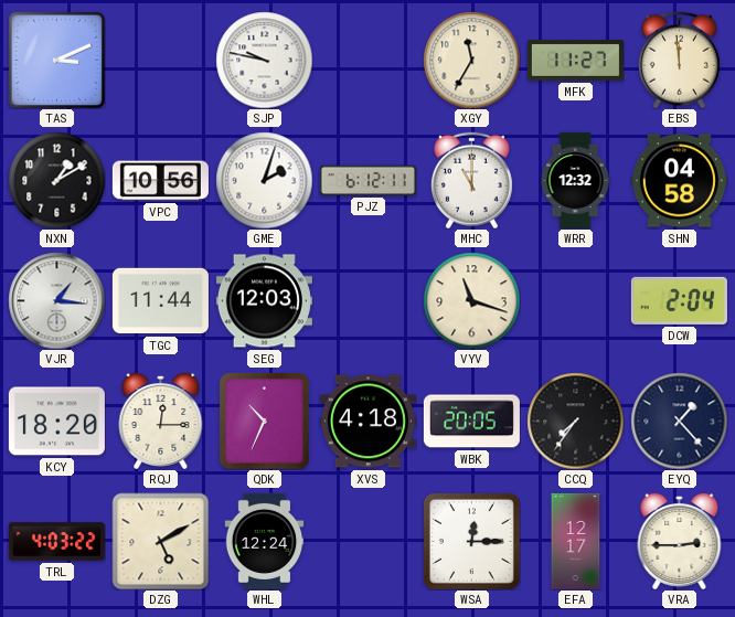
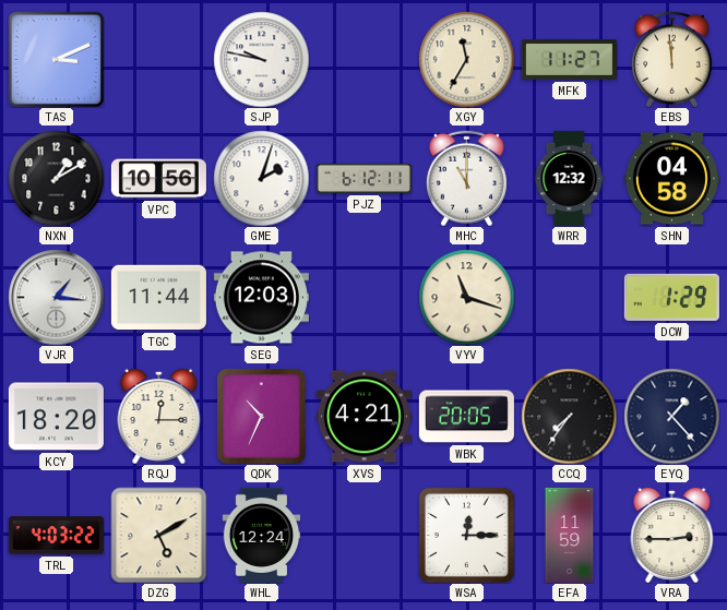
DCW: 2:04 -> 1:29
XVS: 4:18 -> 4:21
EFA: 12:17 -> 11:59
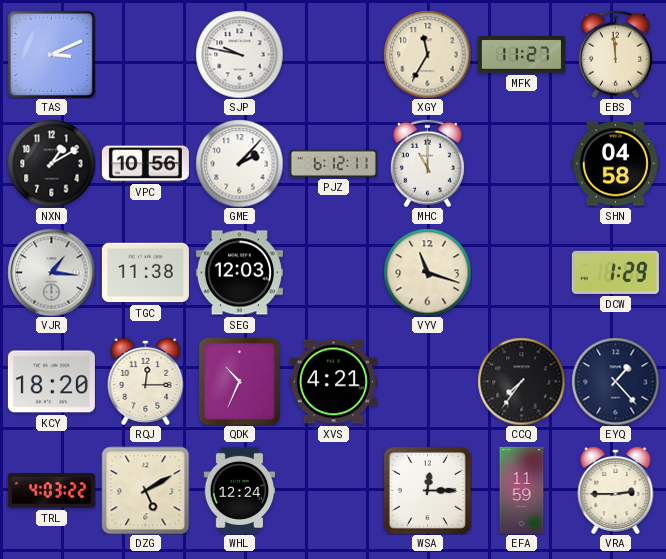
GME: 2:03 -> 2:07
WRR: 12:32 -> none
TGC: 11:44 -> 11:38
WBK: 20:05 -> none
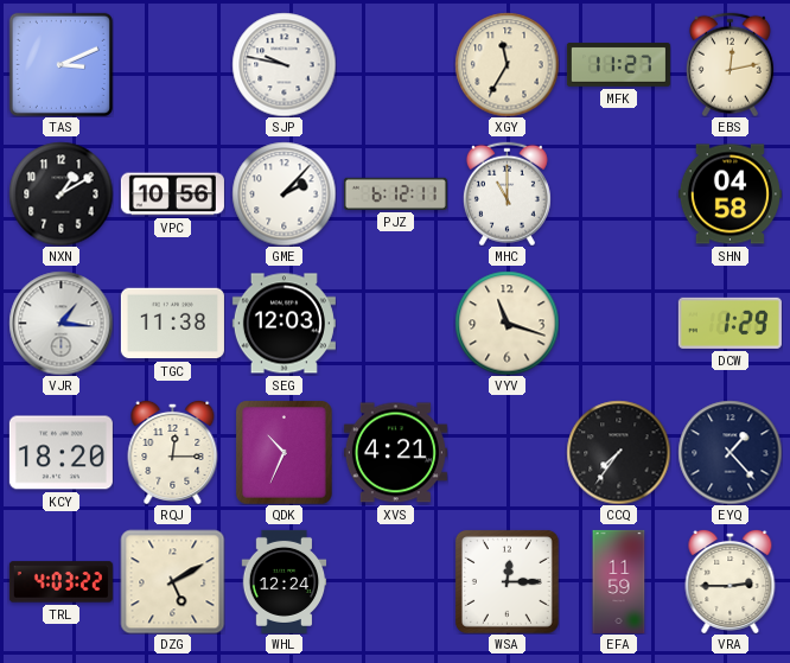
EBS: 11:59 -> 12:13
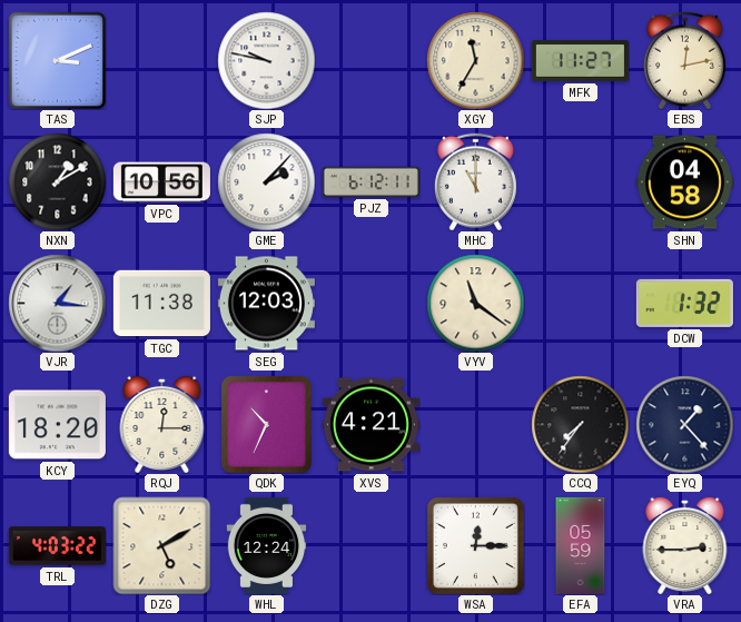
VYV: 11:18 -> 11:21
DCW: 1:29 -> 1:32
EFA: 11:59 -> 05:59
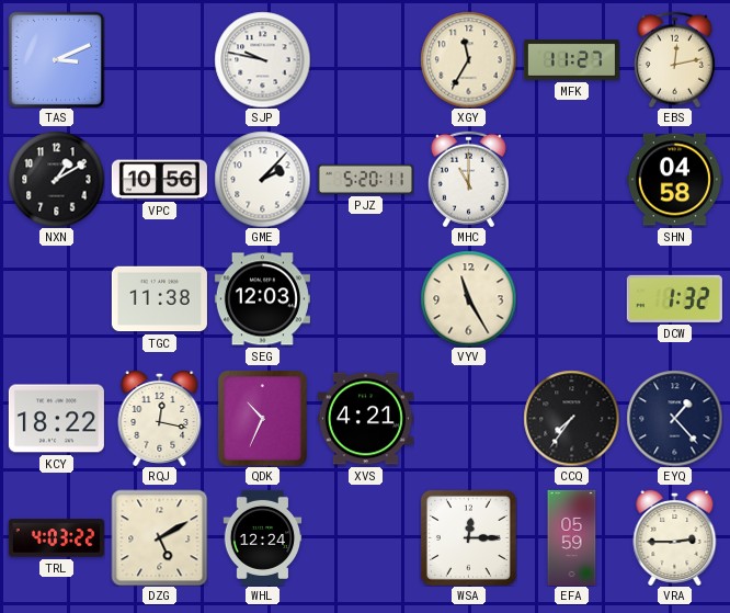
PJZ: 6:12 -> 5:20
VJR: 1:16 -> none
VYV: 11:21 -> 11:25
KCY: 18:20 -> 18:22
RQJ: 12:15 -> 12:17
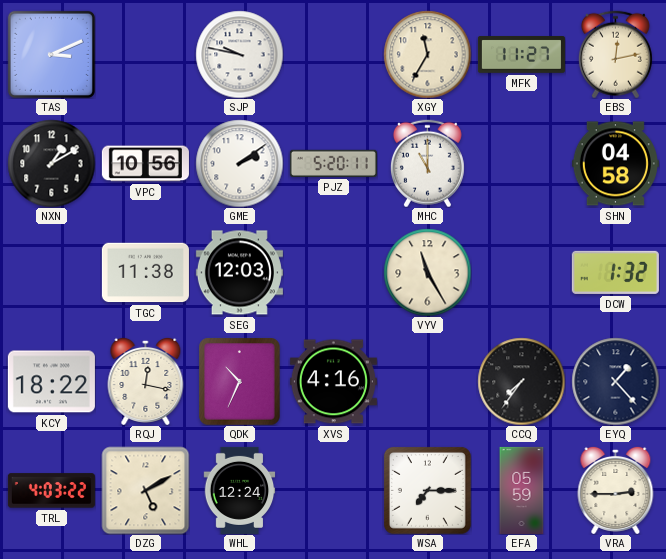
GME: 2:07 -> 2:09
XVS: 4:21 -> 4:16
WSA: 12:15 -> 7:15
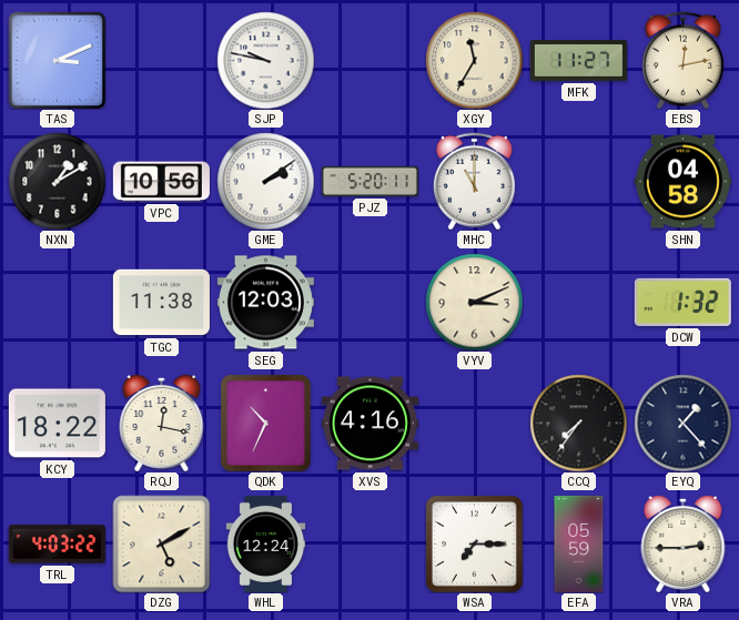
VYV: 11:25 -> 3:11
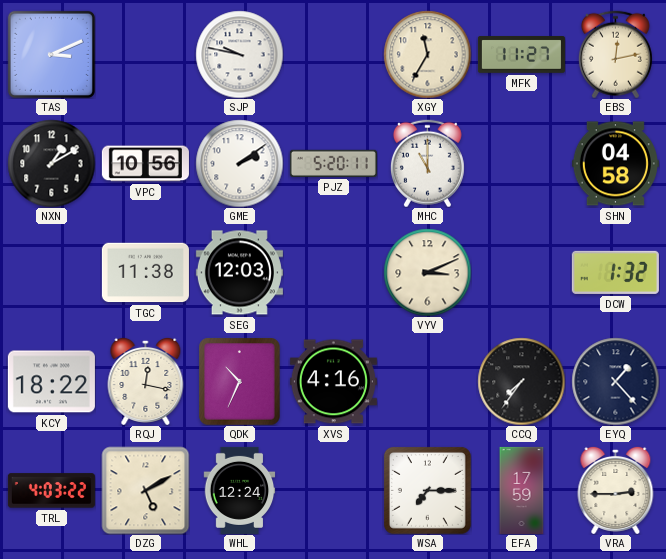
EFA: 05:59 -> 17:59
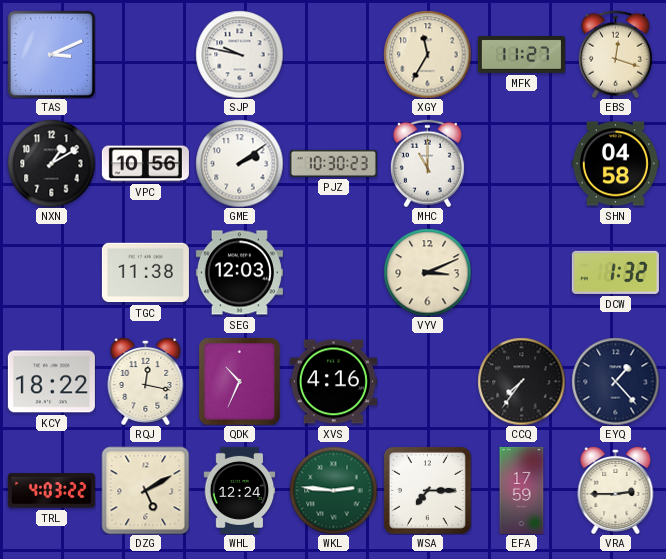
EBS: 12:13 -> 12:18
PJZ: 5:20 -> 10:30
WKL: none -> 2:46
